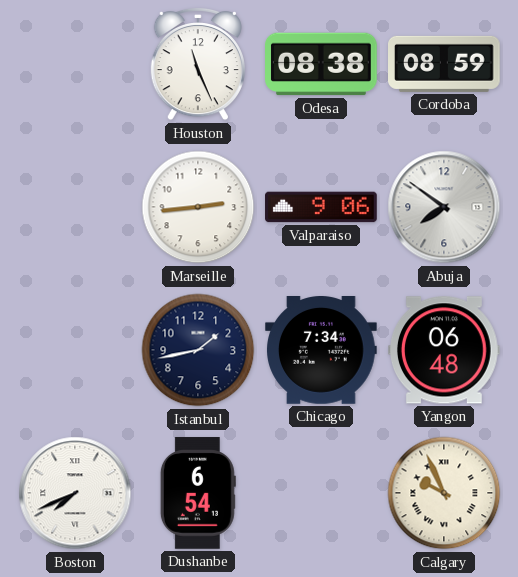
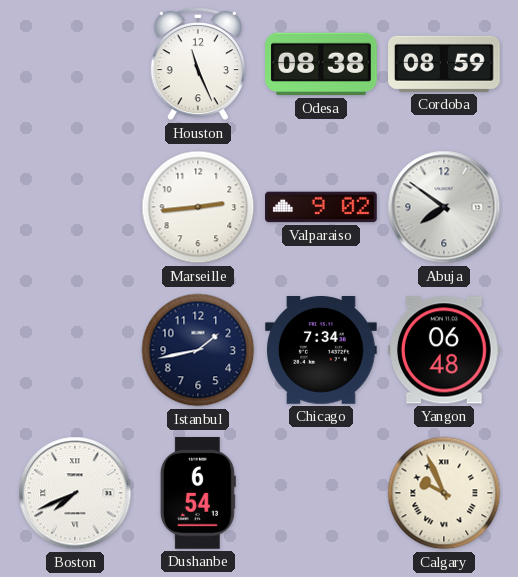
Valparaiso: 9:06 -> 9:02
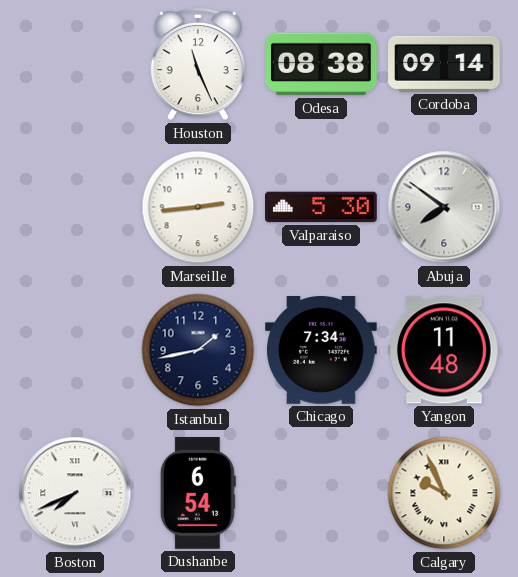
Cordoba: 08:59 -> 09:14
Valparaiso: 9:02 -> 5:30
Yangon: 06:48 -> 11:48
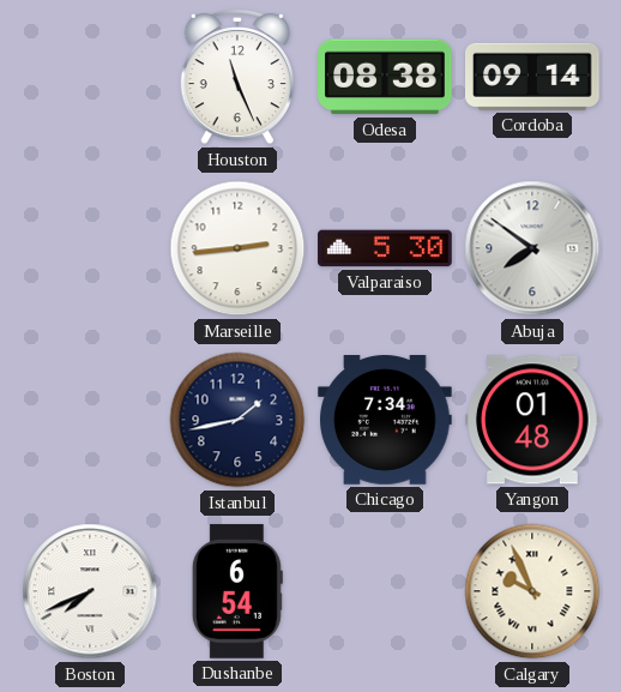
Yangon: 11:48 -> 01:48
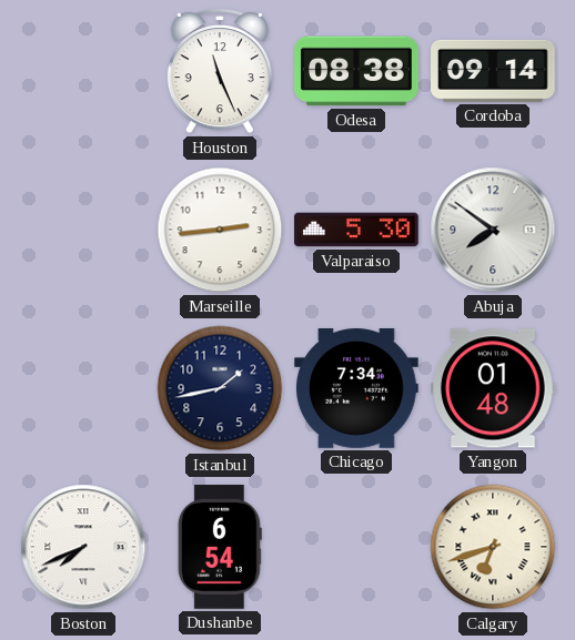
Calgary: 9:56 -> 6:42
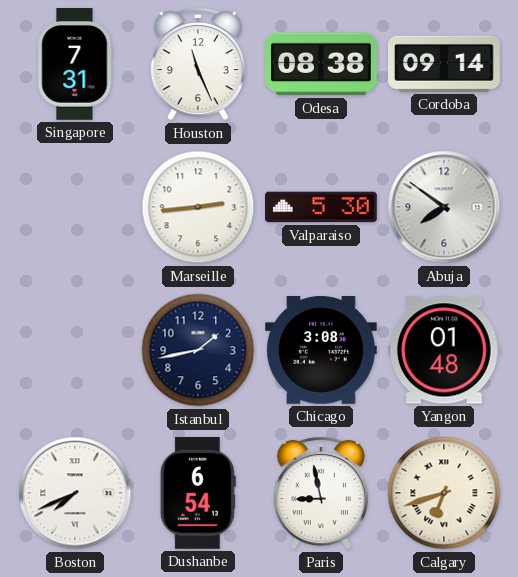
Singapore: none -> 7:31
Chicago: 7:34 -> 3:08
Paris: none -> 8:58
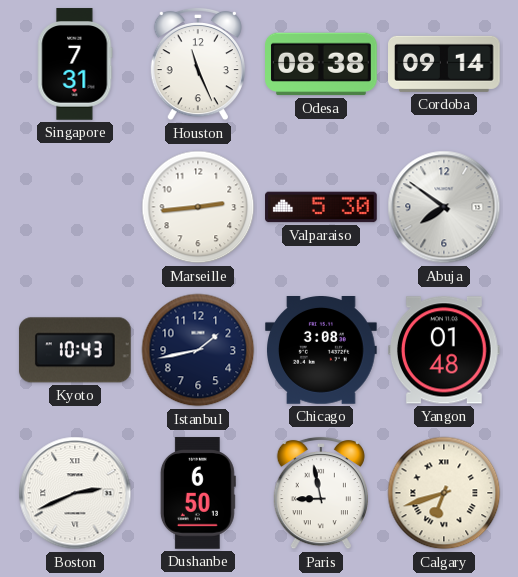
Kyoto: none -> 10:43
Boston: 7:41 -> 2:41
Dushanbe: 6:54 -> 6:50
